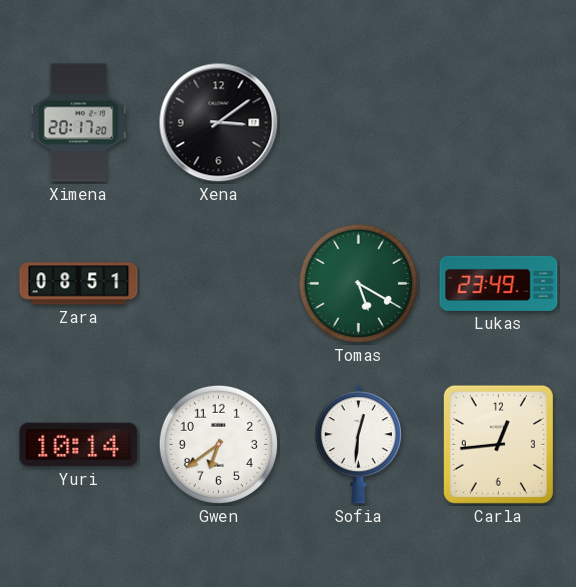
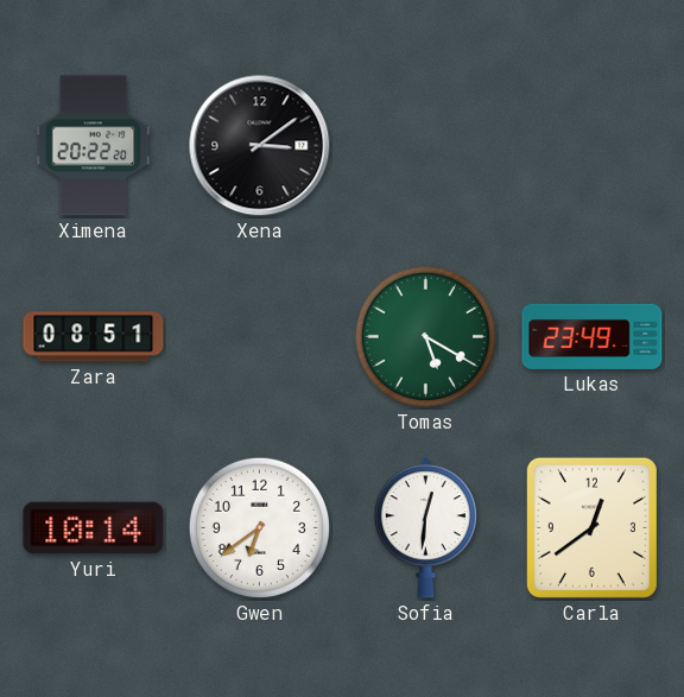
Ximena: 20:17 -> 20:22
Carla: 12:44 -> 12:39
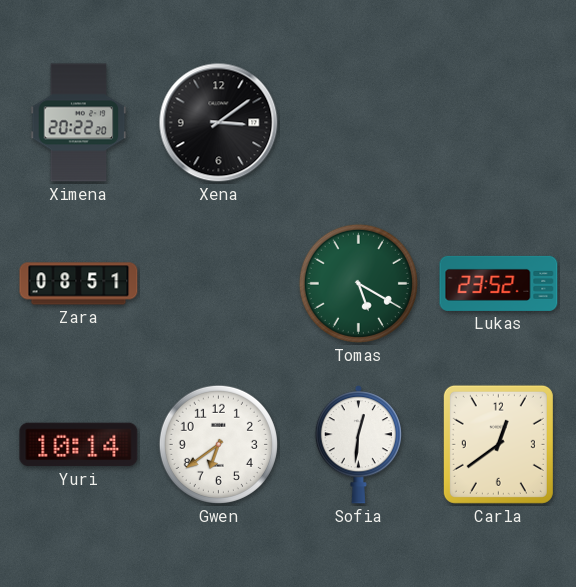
Lukas: 23:49 -> 23:52
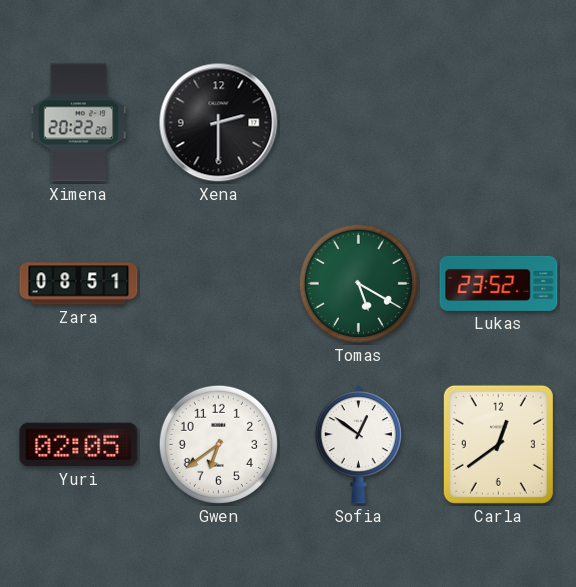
Xena: 3:09 -> 2:30
Yuri: 10:14 -> 02:05
Sofia: 12:31 -> 12:51
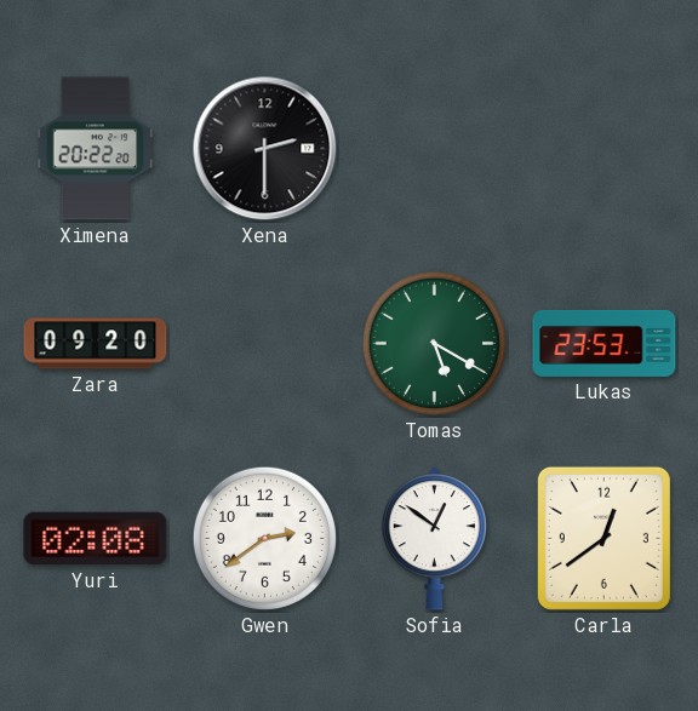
Zara: 08:51 -> 09:20
Lukas: 23:52 -> 23:53
Yuri: 02:05 -> 02:08
Gwen: 6:39 -> 2:39
